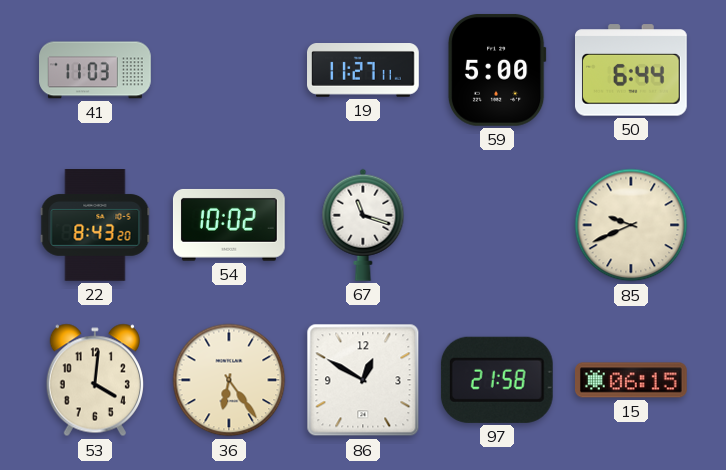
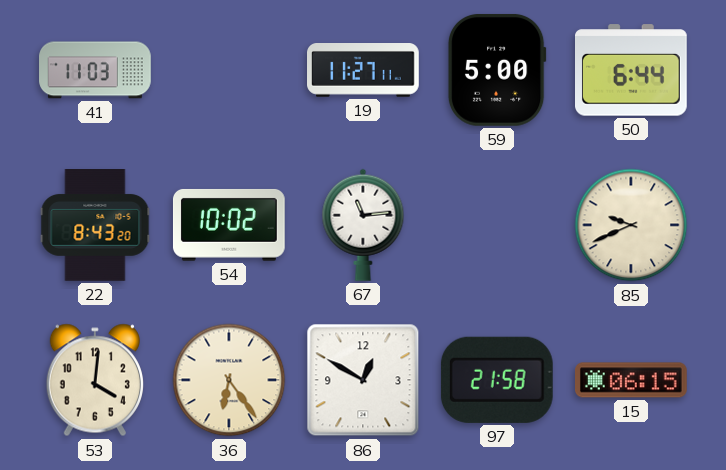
67: 11:18 -> 11:14
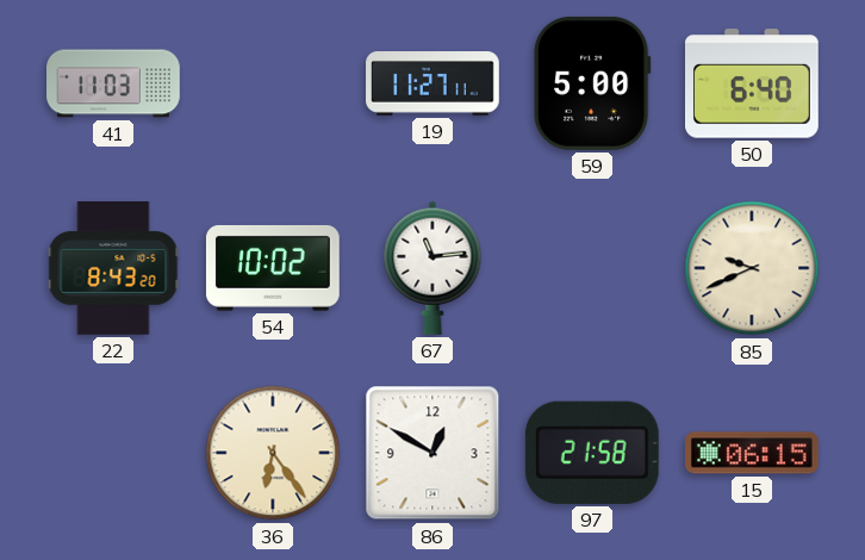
50: 6:44 -> 6:40
53: 4:01 -> none
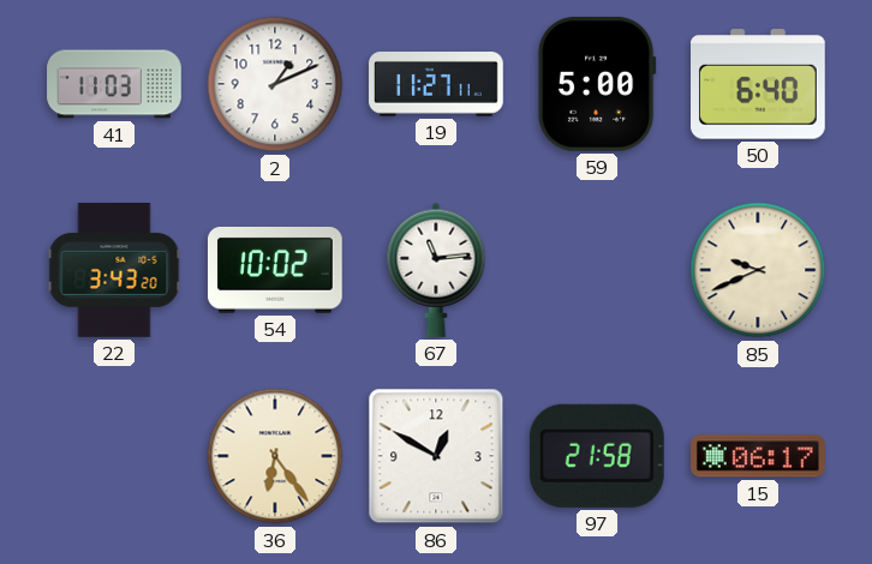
2: none -> 1:11
22: 8:43 -> 3:43
15: 06:15 -> 06:17
